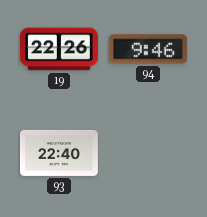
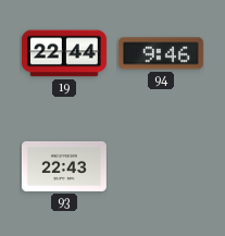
19: 22:26 -> 22:44
93: 22:40 -> 22:43
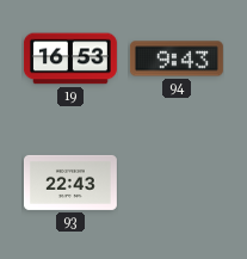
19: 22:44 -> 16:53
94: 9:46 -> 9:43
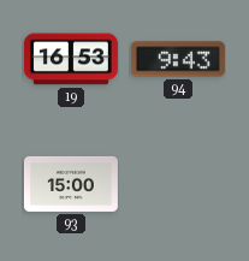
93: 22:43 -> 15:00
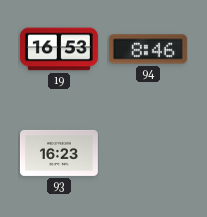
94: 9:43 -> 8:46
93: 15:00 -> 16:23
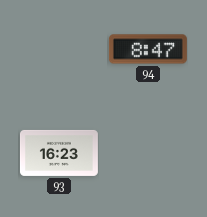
19: 16:53 -> none
94: 8:46 -> 8:47
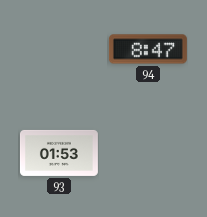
93: 16:23 -> 01:53
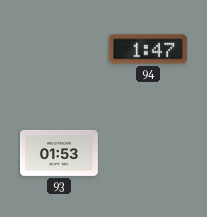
94: 8:47 -> 1:47
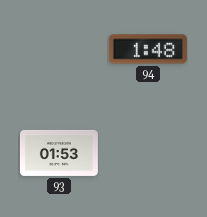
94: 1:47 -> 1:48
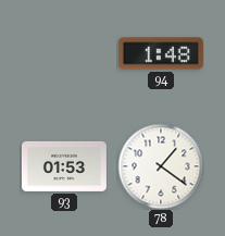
78: none -> 1:21
